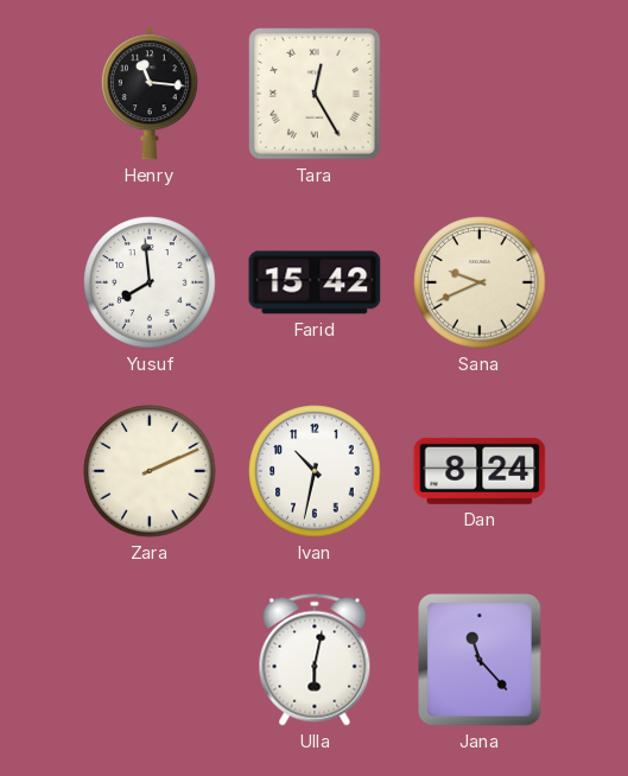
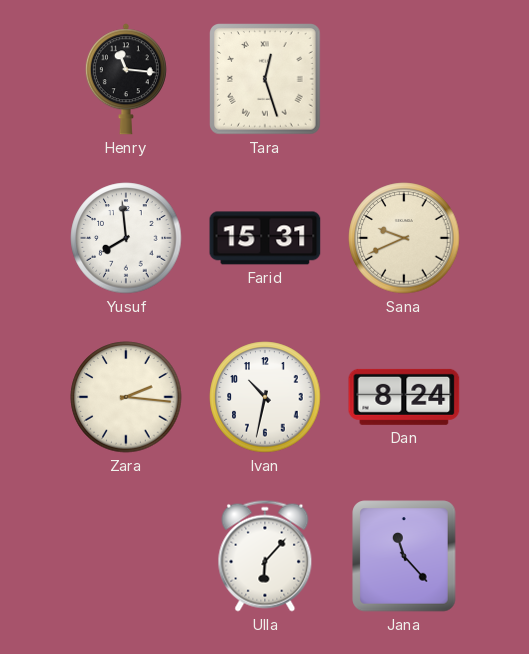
Tara: 12:25 -> 12:27
Farid: 15:42 -> 15:31
Zara: 2:11 -> 2:16
Ulla: 6:02 -> 6:07
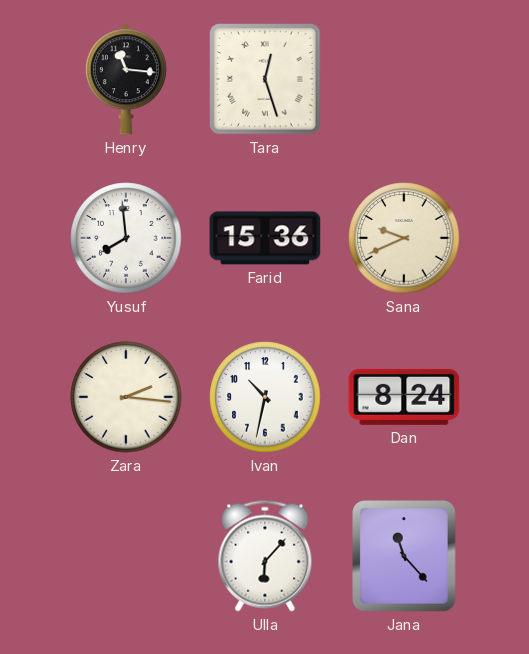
Farid: 15:31 -> 15:36
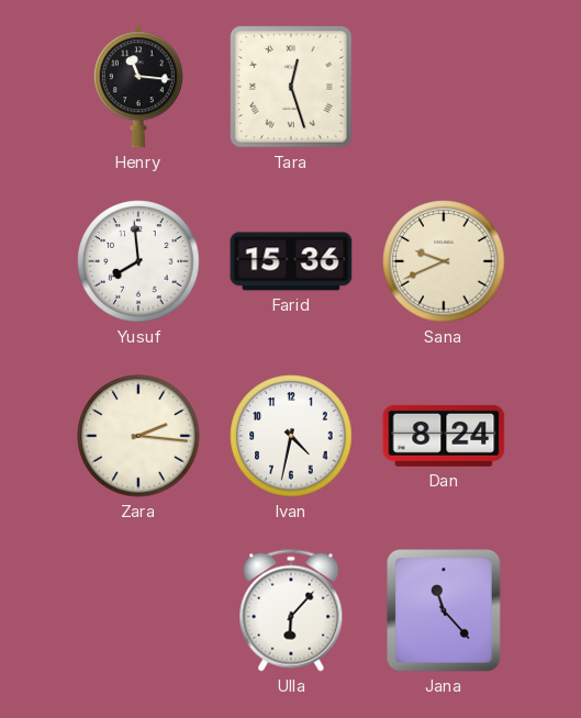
Ivan: 10:32 -> 4:32
